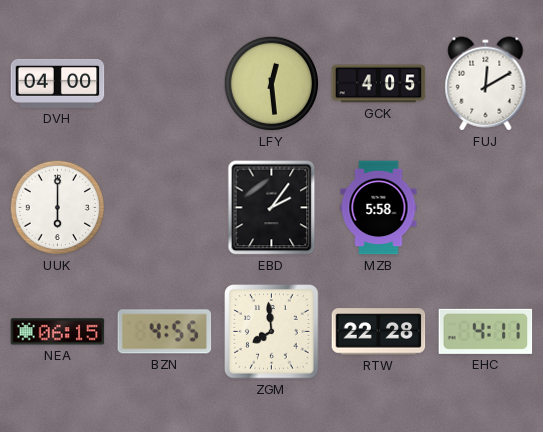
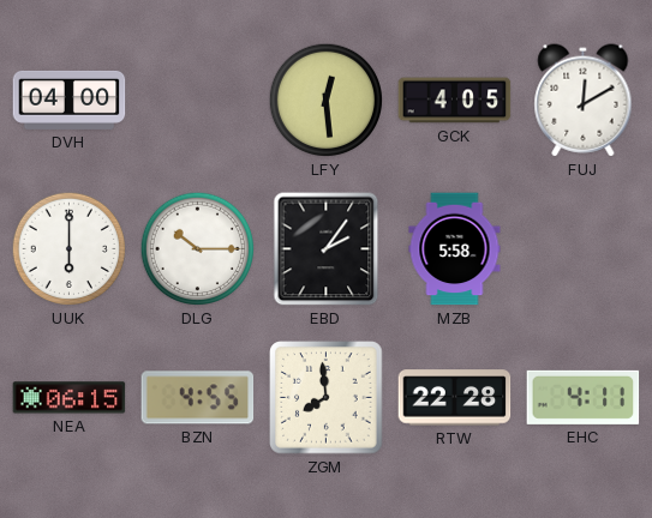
DLG: none -> 10:15
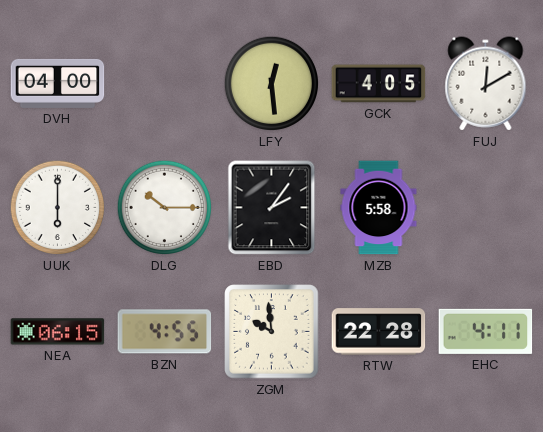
ZGM: 7:59 -> 9:59
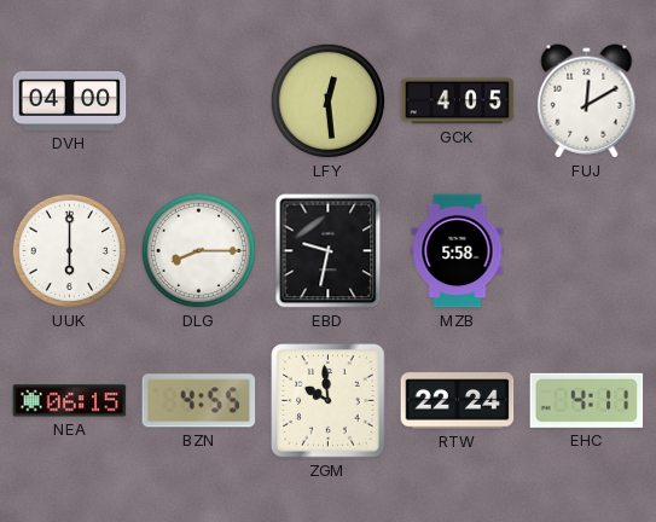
DLG: 10:15 -> 8:15
EBD: 2:06 -> 9:32
RTW: 22:28 -> 22:24
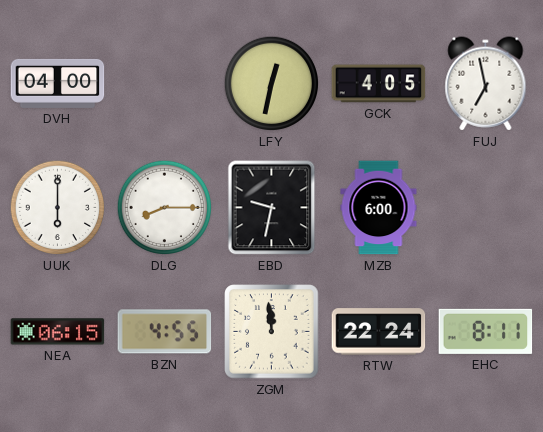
LFY: 12:29 -> 12:32
FUJ: 12:10 -> 6:58
MZB: 5:58 -> 6:00
ZGM: 9:59 -> 11:59
EHC: 4:11 -> 8:11
